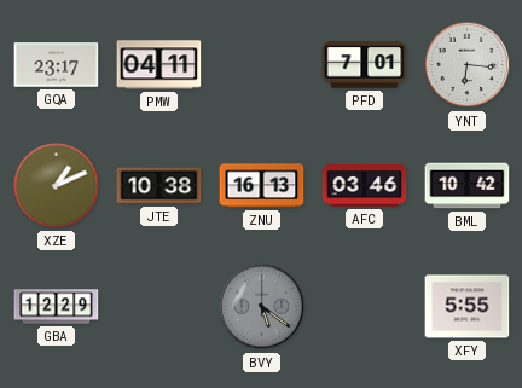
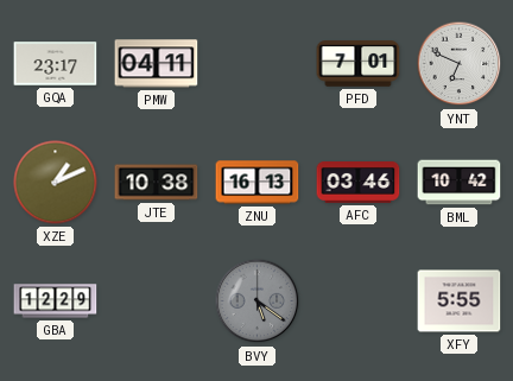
YNT: 6:16 -> 6:49
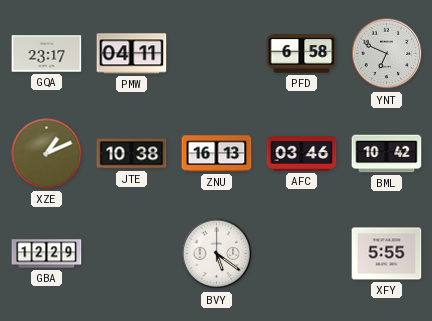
PFD: 7:01 -> 6:58
BVY dial: grey -> white
